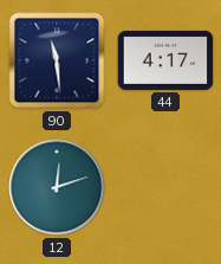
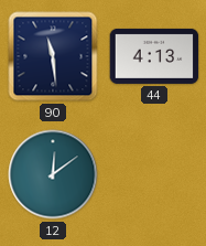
44: 4:17 -> 4:13
12: 12:12 -> 12:09
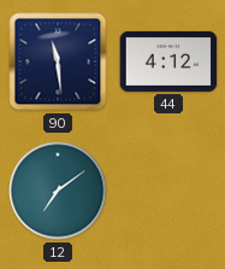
44: 4:13 -> 4:12
12: 12:09 -> 7:09
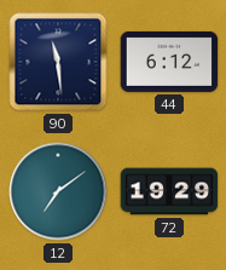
44: 4:12 -> 6:12
72: none -> 19:29
